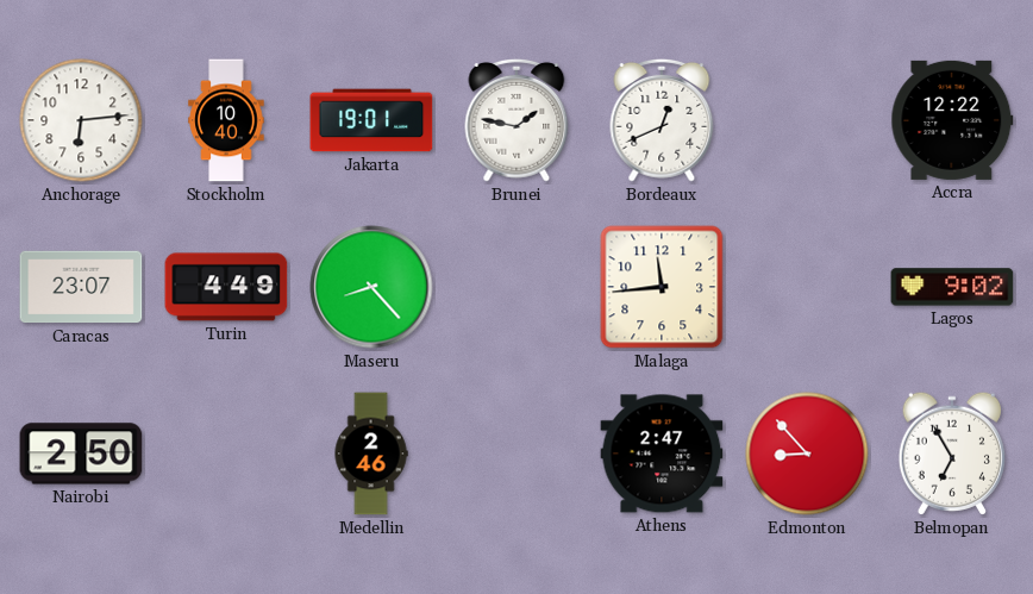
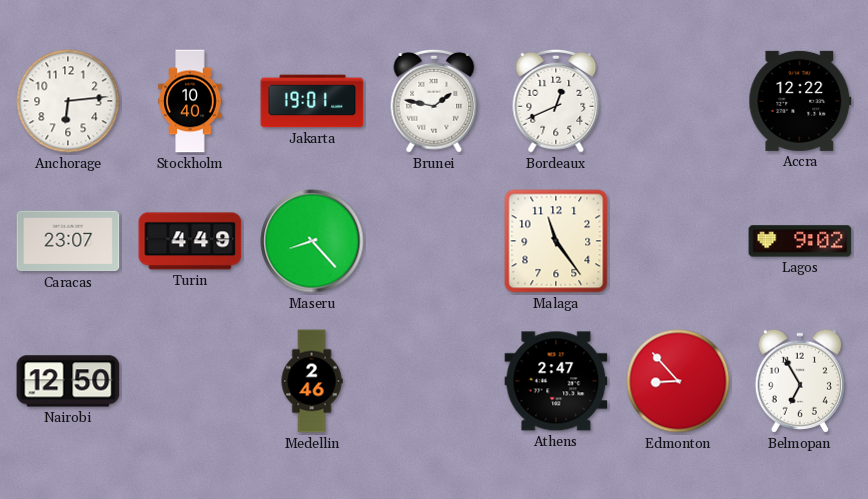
Malaga: 11:44 -> 11:24
Nairobi: 2:50 -> 12:50
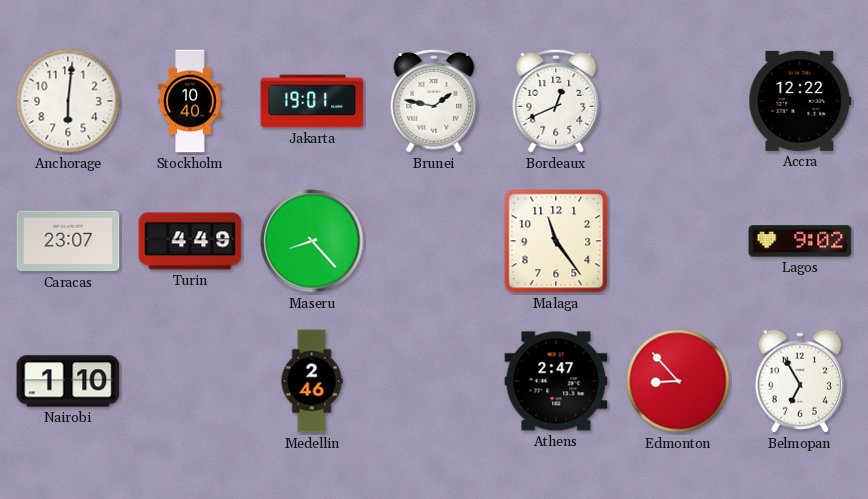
Anchorage: 6:14 -> 6:01
Nairobi: 12:50 -> 1:10
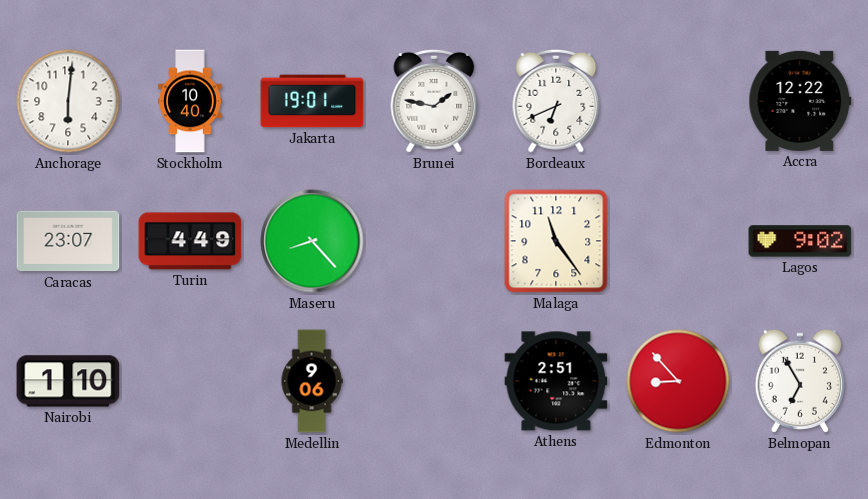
Bordeaux: 12:41 -> 6:41
Medellin: 2:46 -> 9:06
Athens: 2:47 -> 2:51
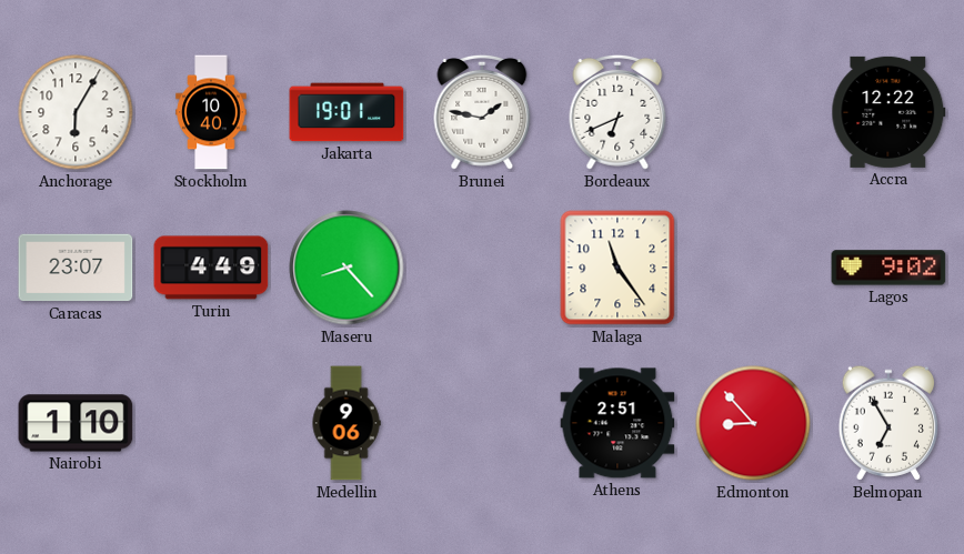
Anchorage: 6:01 -> 6:05
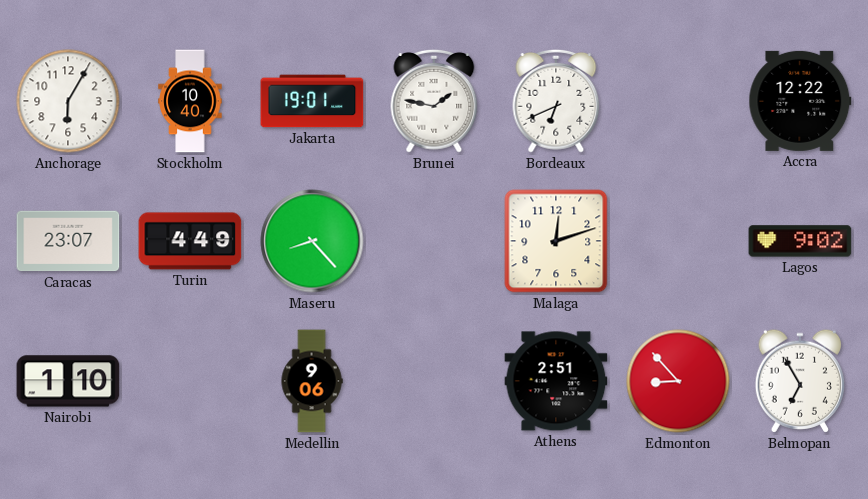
Malaga: 11:24 -> 12:12
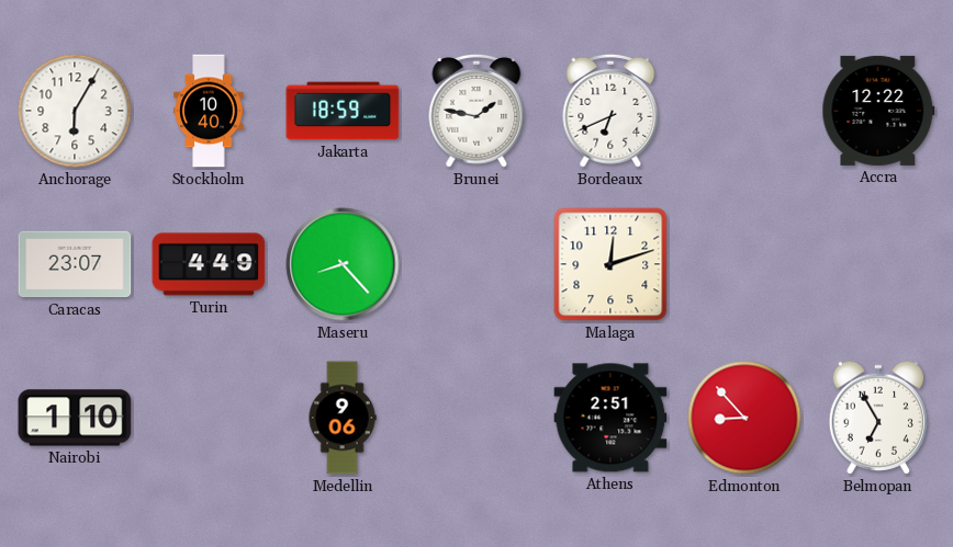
Jakarta: 19:01 -> 18:59
Lagos: 9:02 -> none
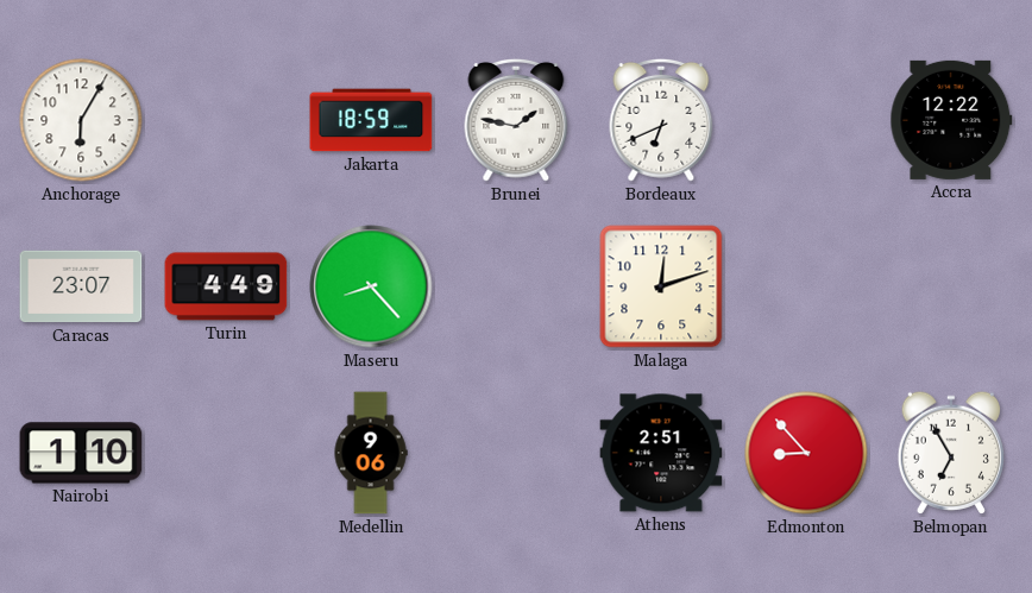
Stockholm: 10:40 -> none
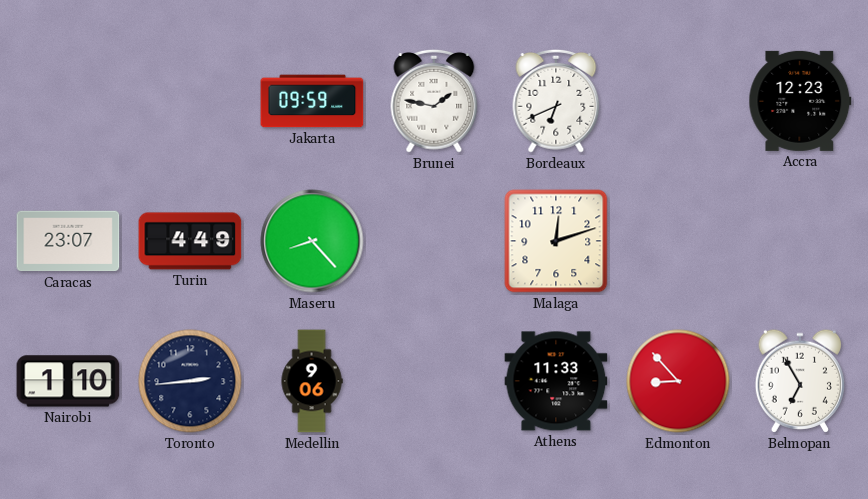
Anchorage: 6:05 -> none
Jakarta: 18:59 -> 09:59
Accra: 12:22 -> 12:23
Toronto: none -> 2:44
Athens: 2:51 -> 11:33
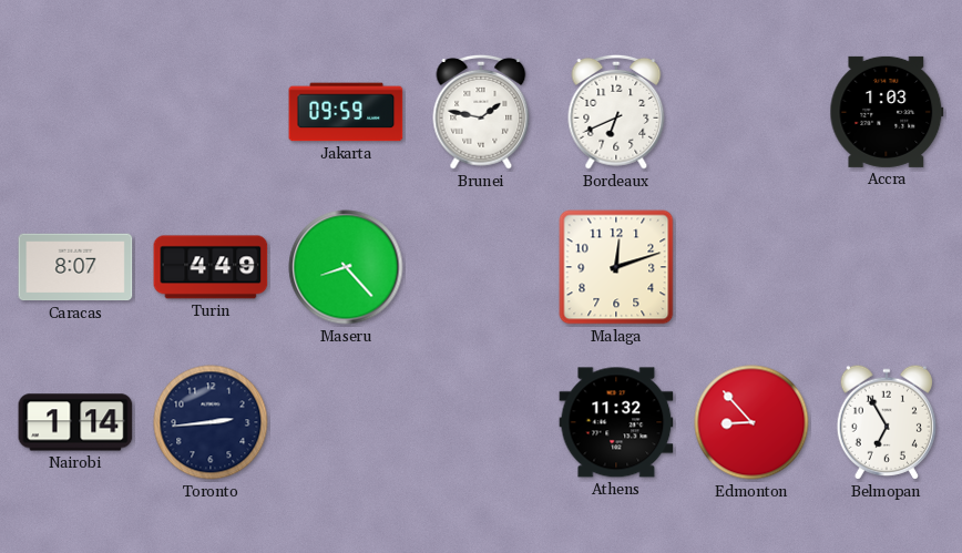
Accra: 12:23 -> 1:03
Caracas: 23:07 -> 8:07
Nairobi: 1:10 -> 1:14
Medellin: 9:06 -> none
Athens: 11:33 -> 11:32
